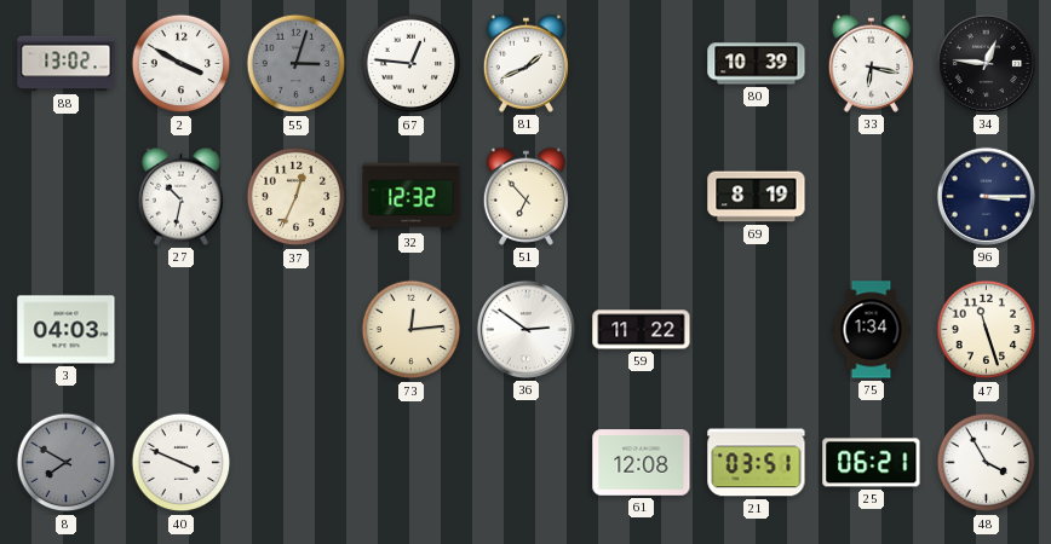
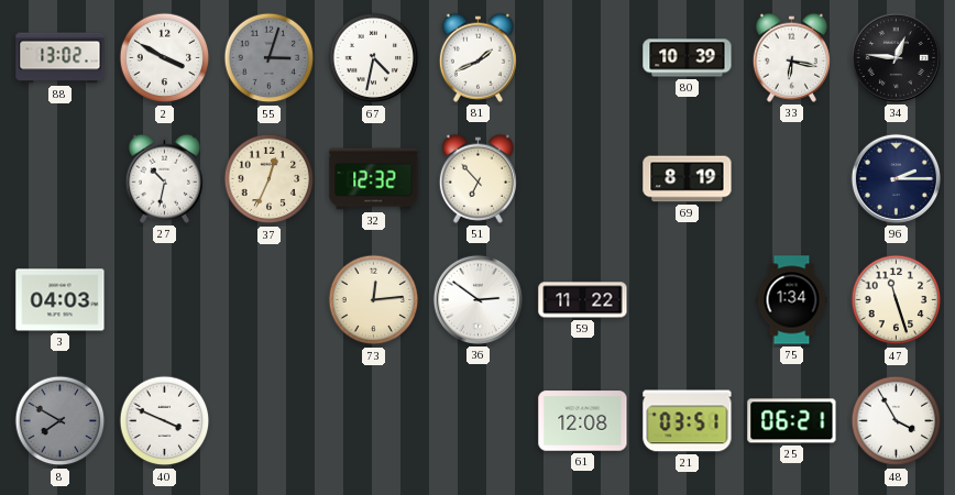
67: 12:46 -> 4:32
96: 3:15 -> 2:15
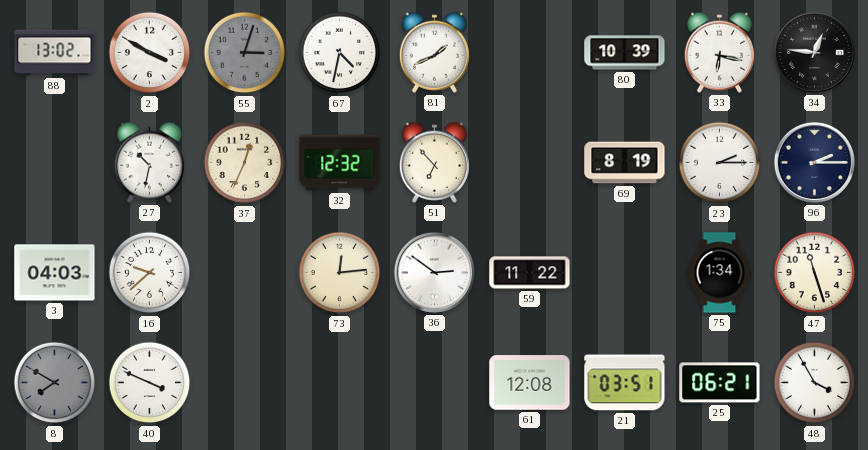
23: none -> 2:15
16: none -> 9:38
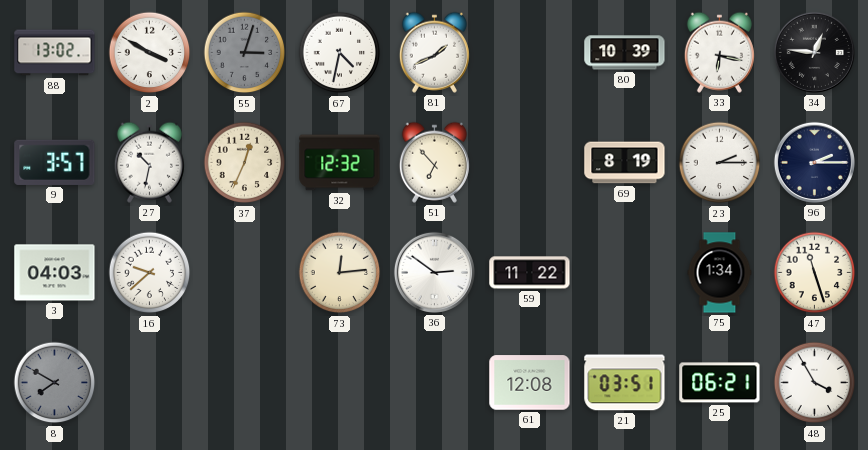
9: none -> 3:57
40: 3:49 -> none
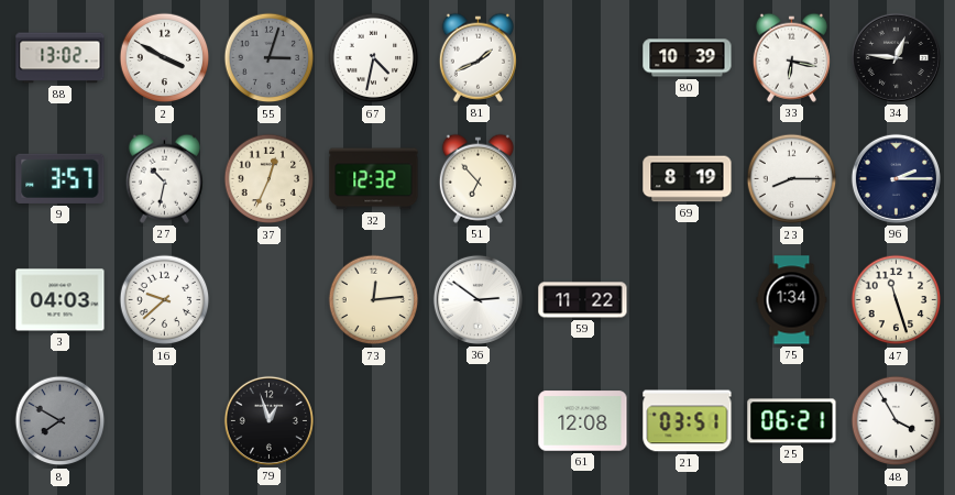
23: 2:15 -> 8:15
79: none -> 12:57
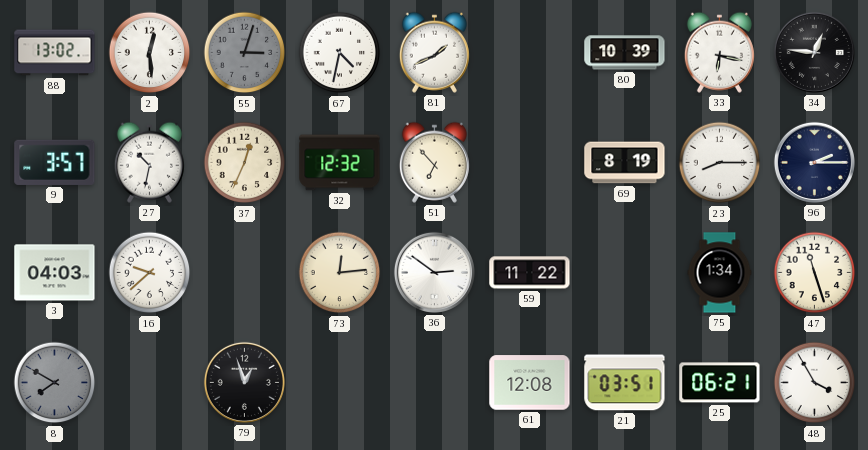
2: 3:50 -> 12:29
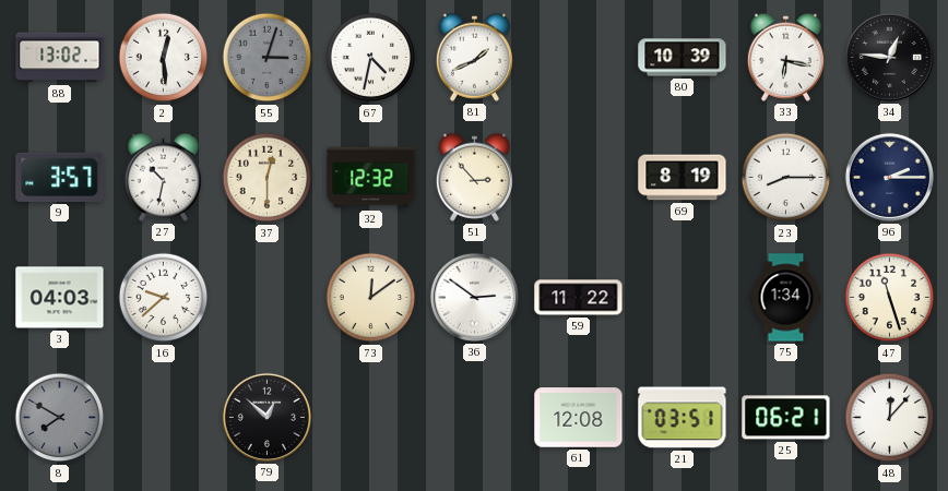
37: 12:34 -> 12:30
51: 6:53 -> 2:53
73: 12:14 -> 12:09
79: 12:57 -> 12:52
48: 3:55 -> 12:07
